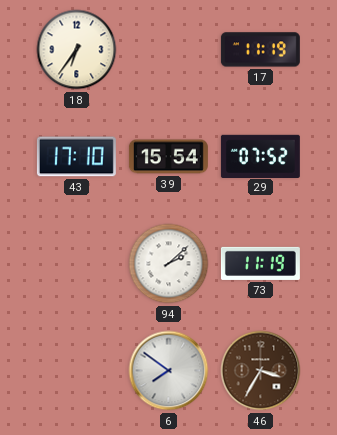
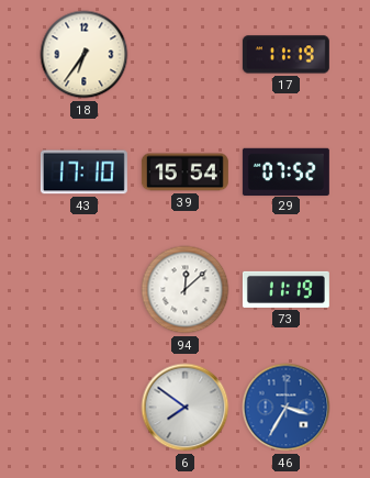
94: 2:08 -> 12:08
46 dial: brown -> blue
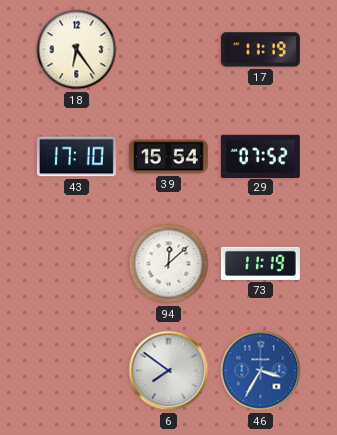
18: 6:36 -> 6:24
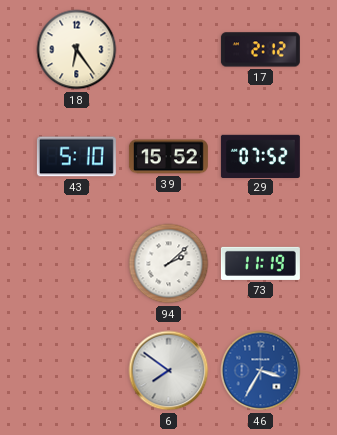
17: 11:19 -> 2:12
43: 17:10 -> 5:10
39: 15:54 -> 15:52
94: 12:08 -> 2:08
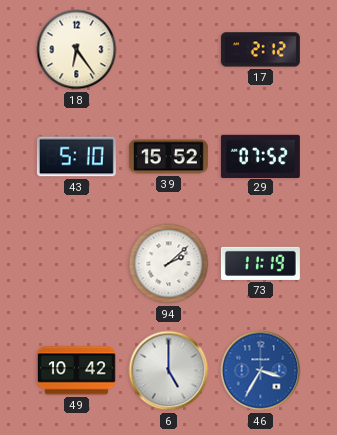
49: none -> 10:42
6: 7:51 -> 5:00
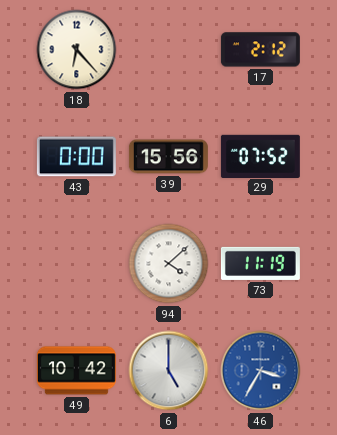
18: 6:24 -> 6:23
43: 5:10 -> 0:00
39: 15:52 -> 15:56
94: 2:08 -> 4:08
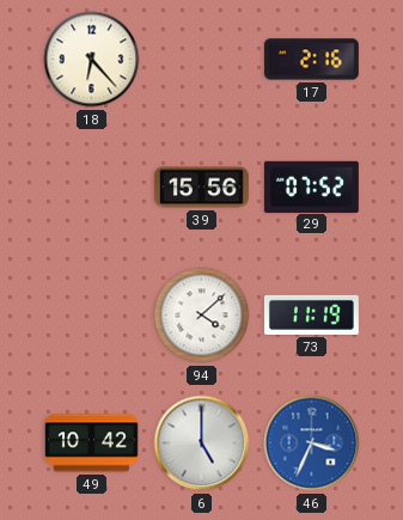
17: 2:12 -> 2:16
43: 0:00 -> none
46: 3:35 -> 3:34
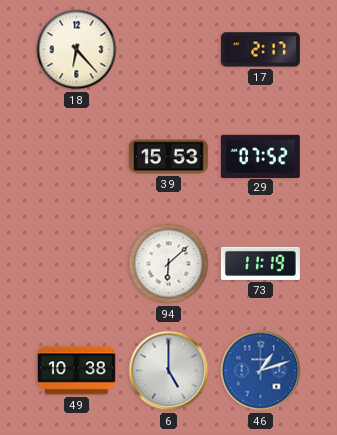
17: 2:16 -> 2:17
39: 15:56 -> 15:53
94: 4:08 -> 6:08
49: 10:42 -> 10:38
46: 3:34 -> 1:12
